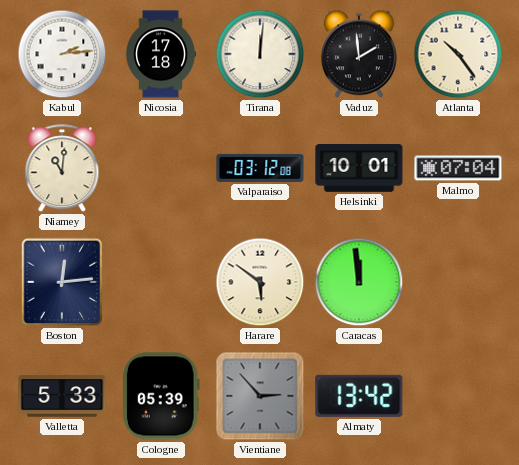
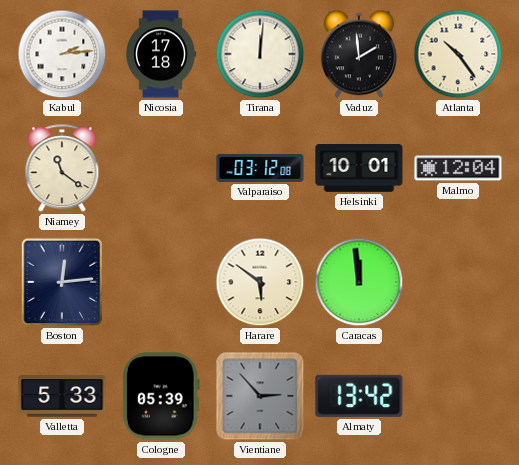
Niamey: 11:01 -> 11:21
Malmo: 07:04 -> 12:04
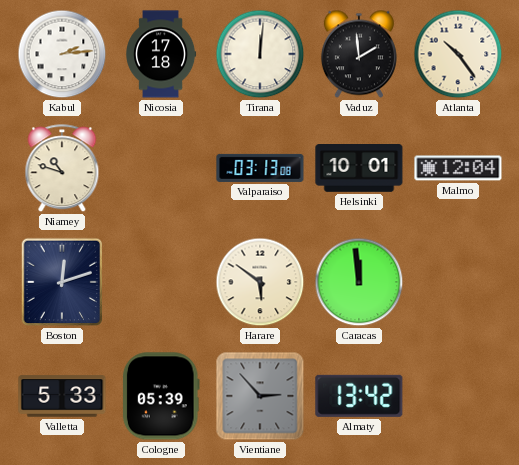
Niamey: 11:21 -> 10:48
Valparaiso: 03:12 -> 03:13
Boston: 12:14 -> 12:12
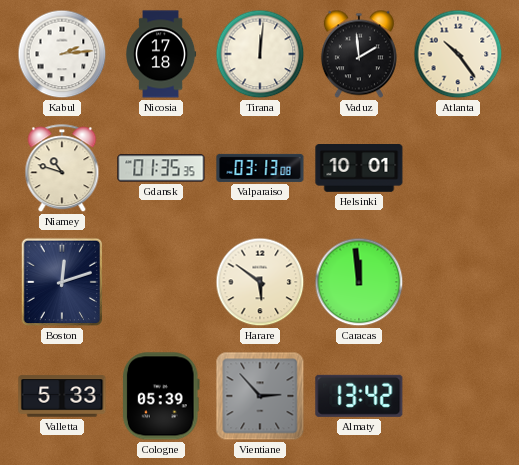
Gdansk: none -> 01:35
Malmo: 12:04 -> none
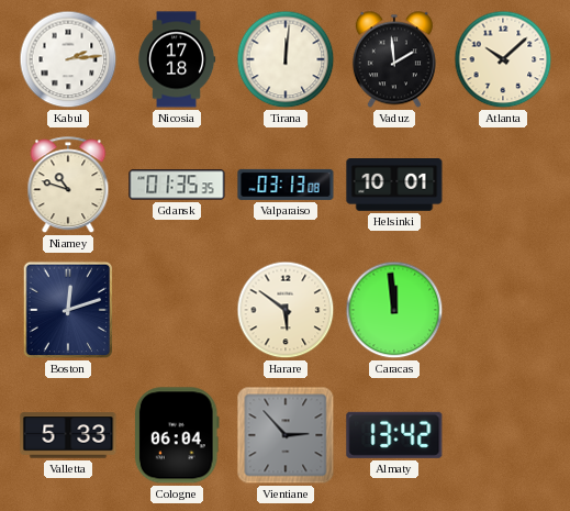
Atlanta: 10:24 -> 10:08
Cologne: 05:39 -> 06:04
